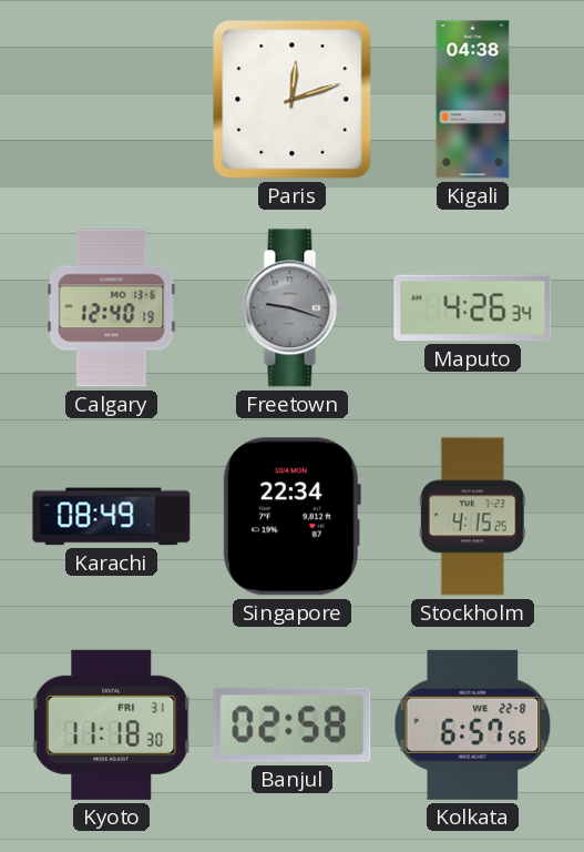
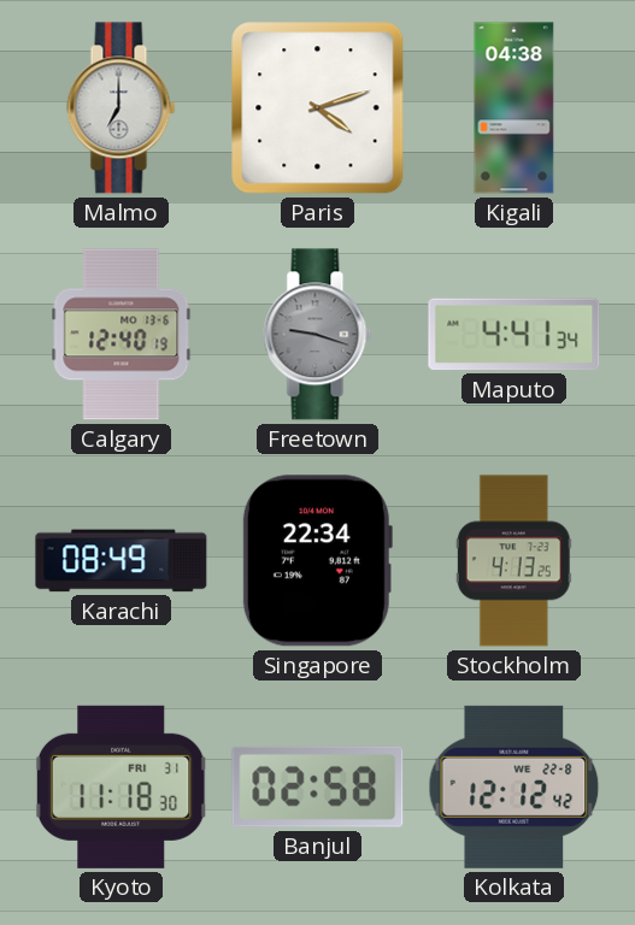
Malmo: none -> 7:00
Paris: 12:12 -> 4:12
Maputo: 4:26 -> 4:41
Stockholm: 4:15 -> 4:13
Kolkata: 6:57 -> 12:12
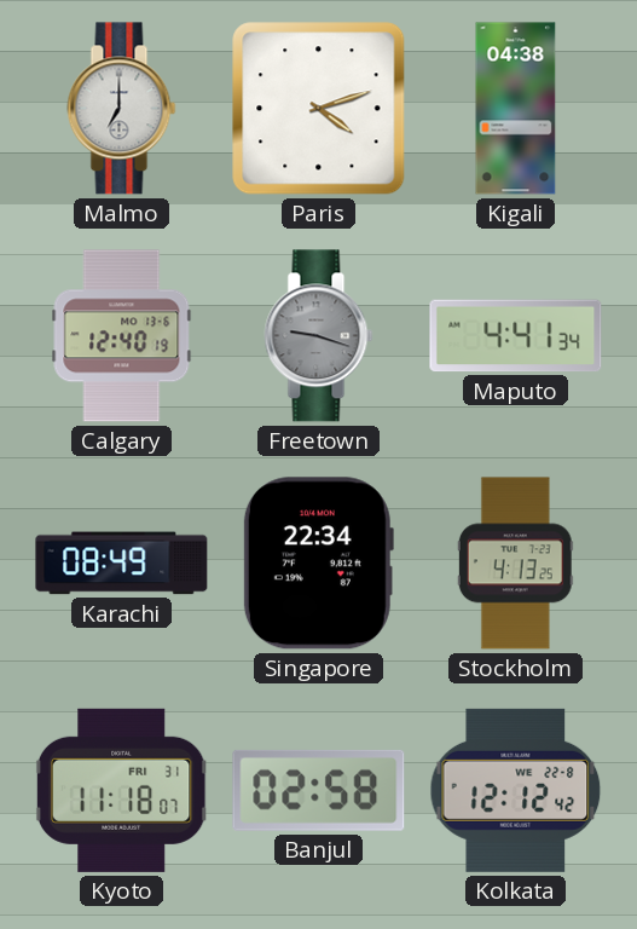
Kyoto: 11:18:30 -> 11:18:07
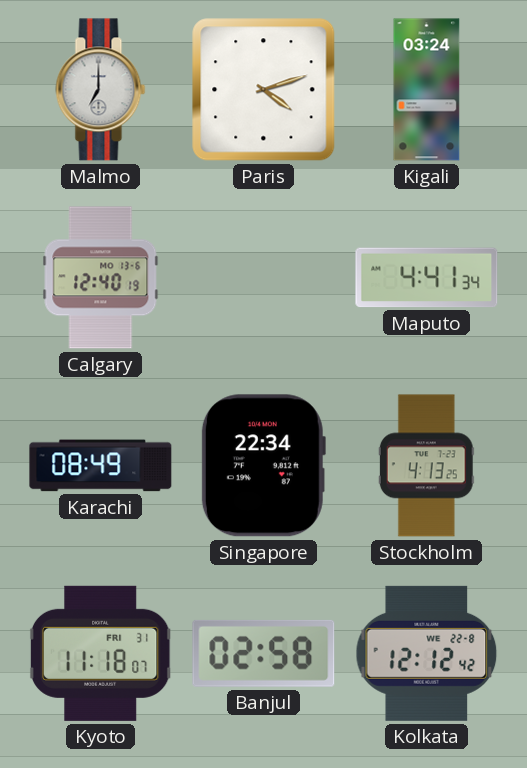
Kigali: 04:38 -> 03:24
Freetown: 9:18 -> none
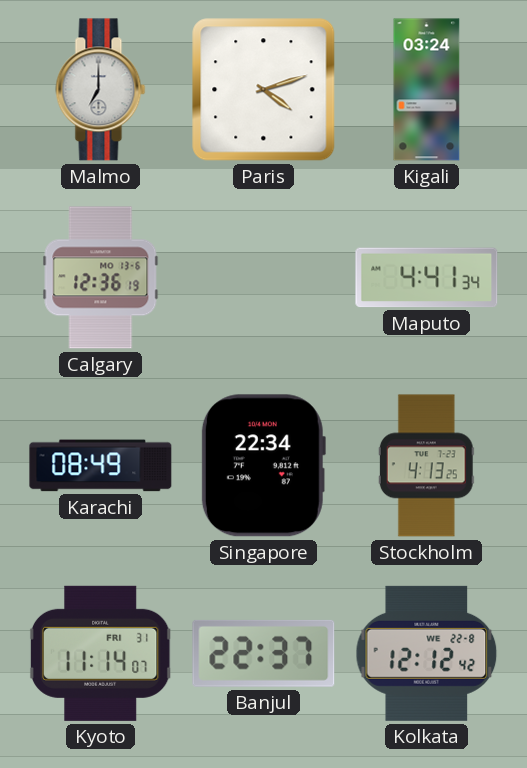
Calgary: 12:40 -> 12:36
Kyoto: 11:18 -> 11:14
Banjul: 02:58 -> 22:37
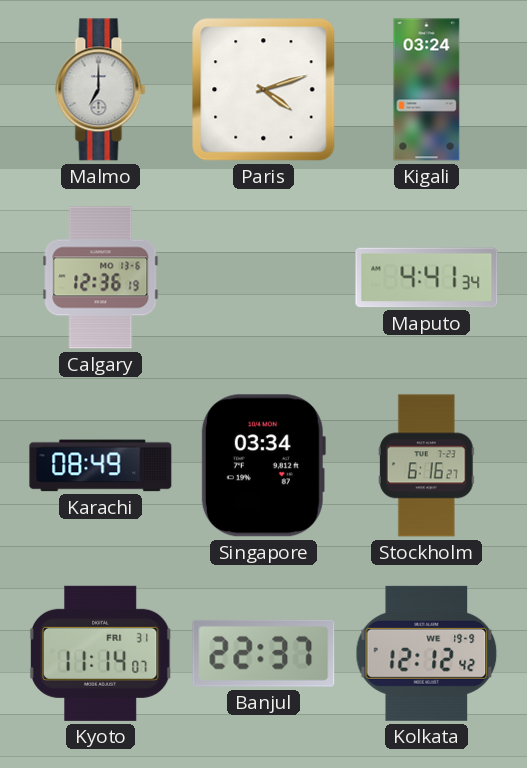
Singapore: 22:34 -> 03:34
Stockholm: 4:13 -> 6:16
Kolkata date: WE 22-8 -> WE 19-9
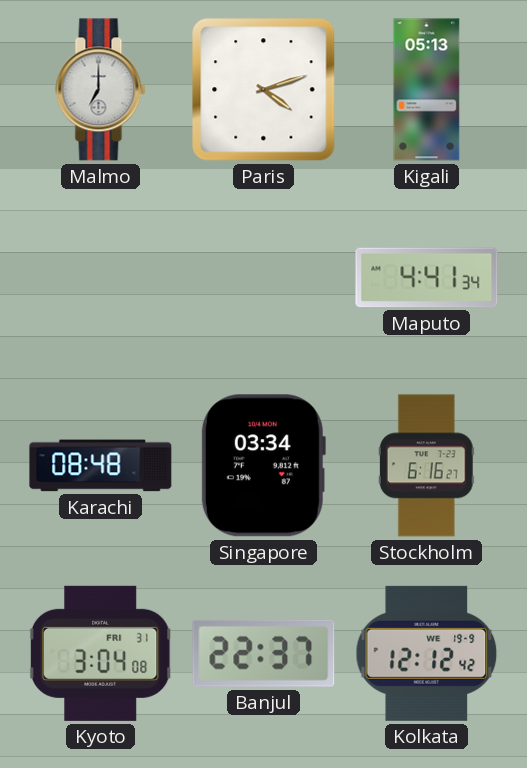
Kigali: 03:24 -> 05:13
Calgary: 12:36 -> none
Karachi: 08:49 -> 08:48
Kyoto: 11:14 -> 3:04
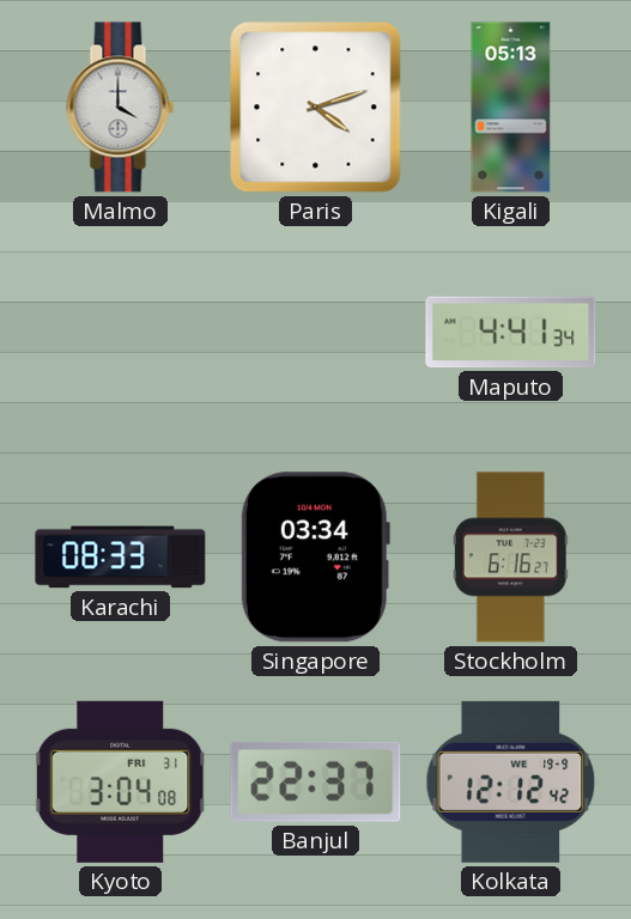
Malmo: 7:00 -> 4:00
Karachi: 08:48 -> 08:33
